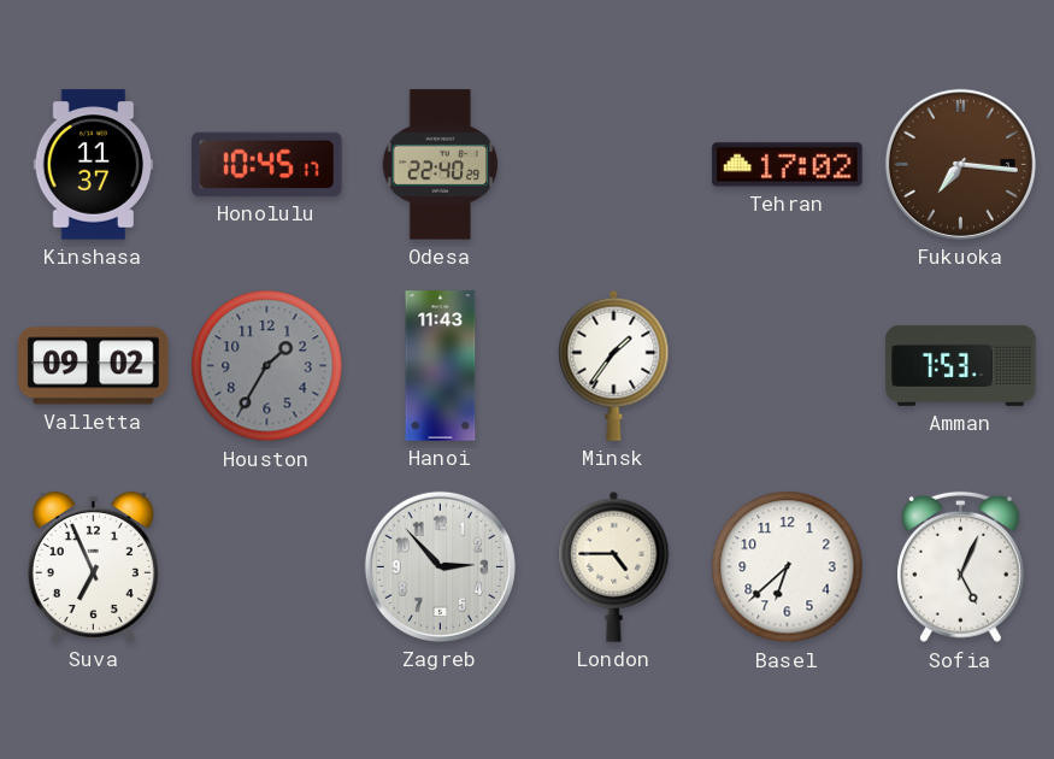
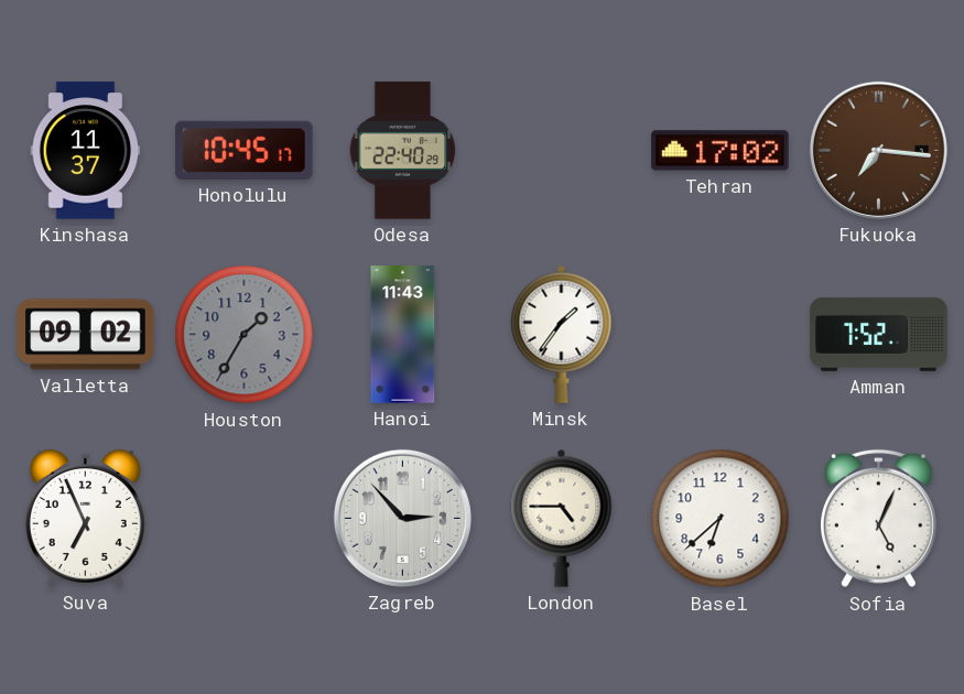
Amman: 7:53 -> 7:52
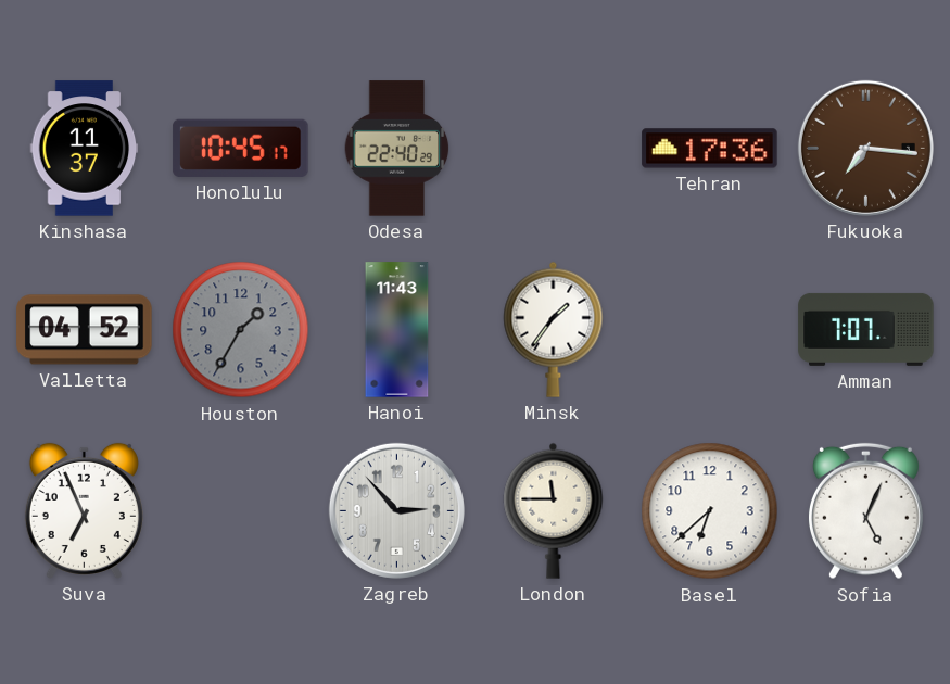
Tehran: 17:02 -> 17:36
Valletta: 09:02 -> 04:52
Amman: 7:52 -> 7:07
London: 4:45 -> 11:45
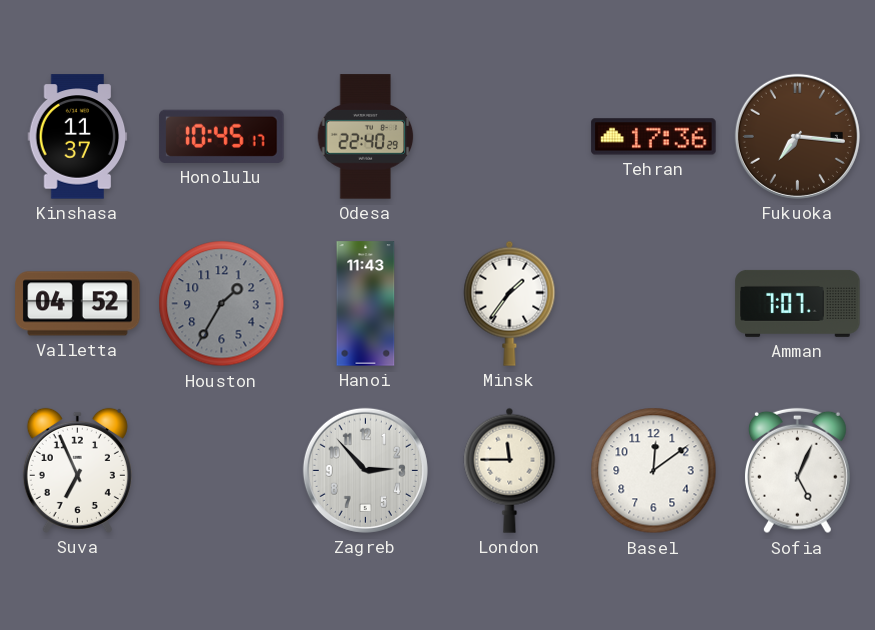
Basel: 6:38 -> 12:09
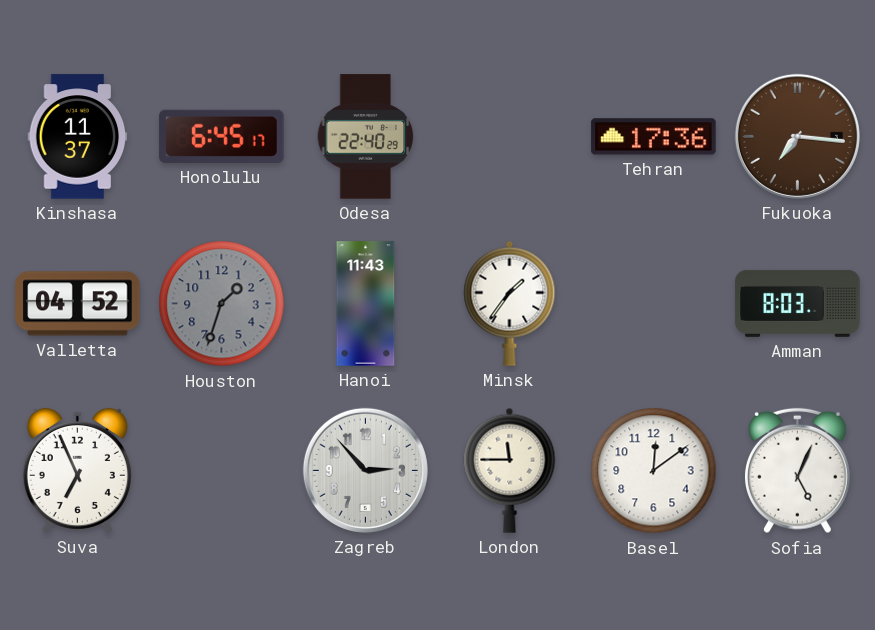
Honolulu: 10:45 -> 6:45
Houston: 1:35 -> 1:33
Amman: 7:07 -> 8:03
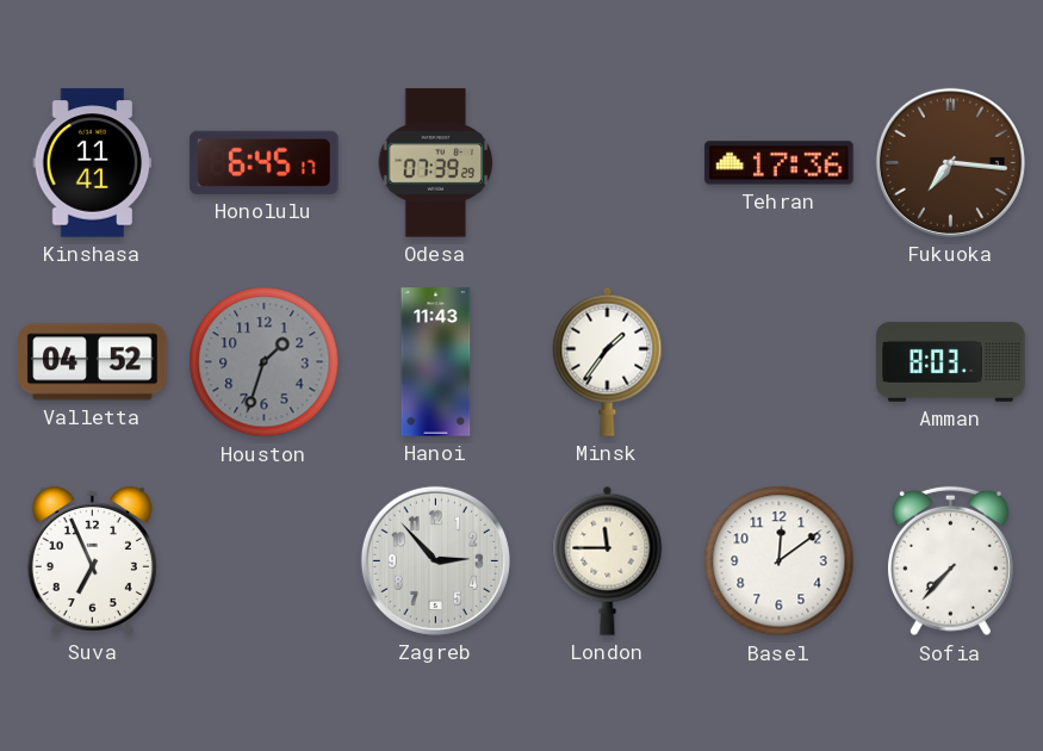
Kinshasa: 11:37 -> 11:41
Odesa: 22:40 -> 07:39
Sofia: 5:04 -> 7:37
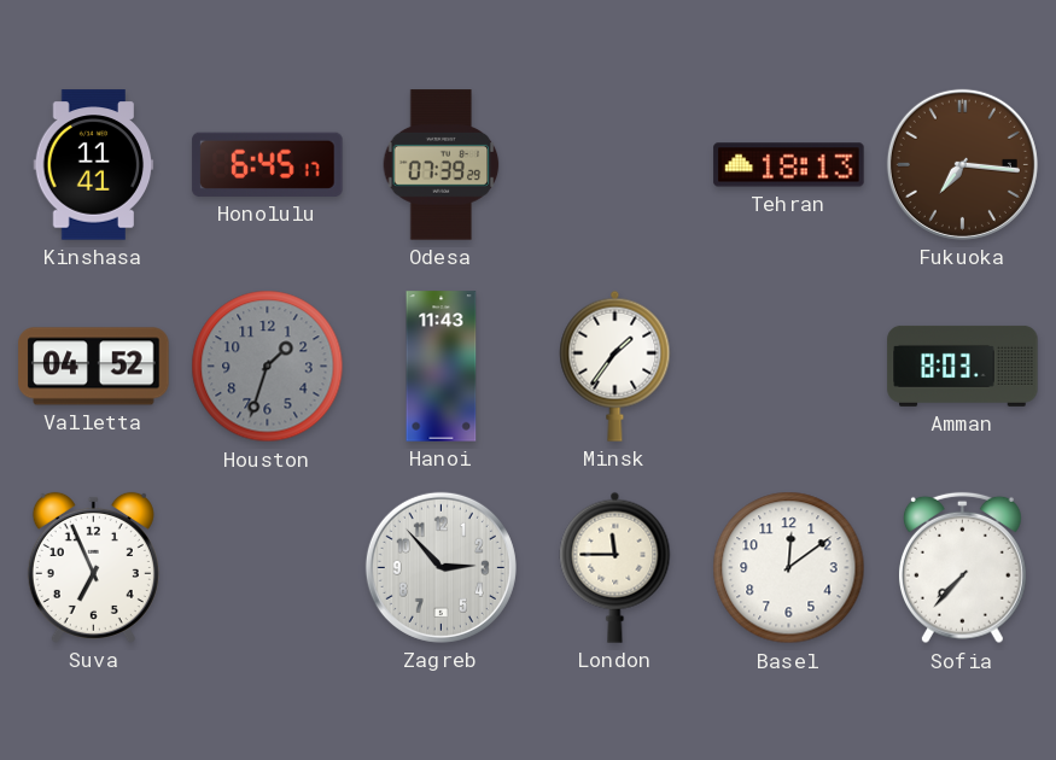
Tehran: 17:36 -> 18:13
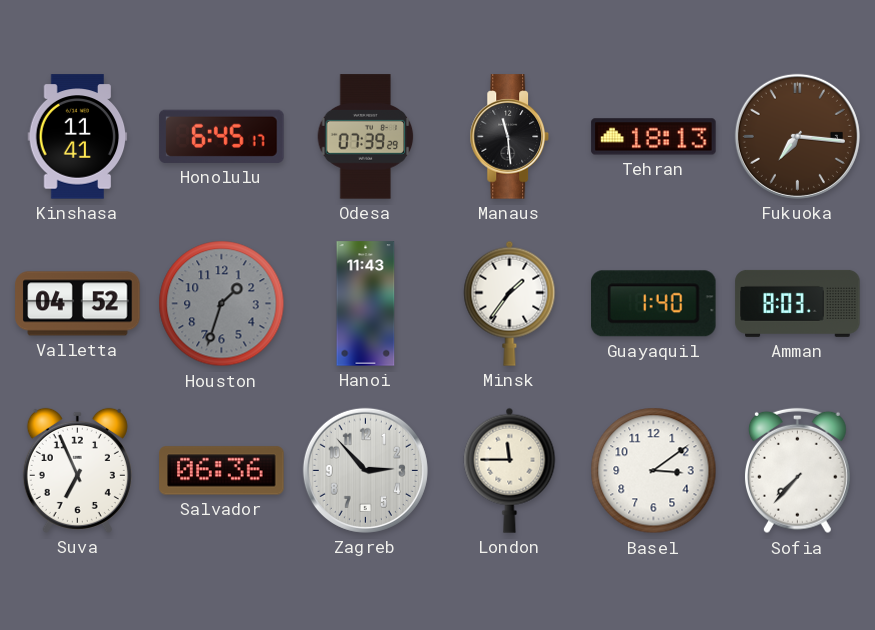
Manaus: none -> 11:29
Guayaquil: none -> 1:40
Salvador: none -> 06:36
Basel: 12:09 -> 3:09
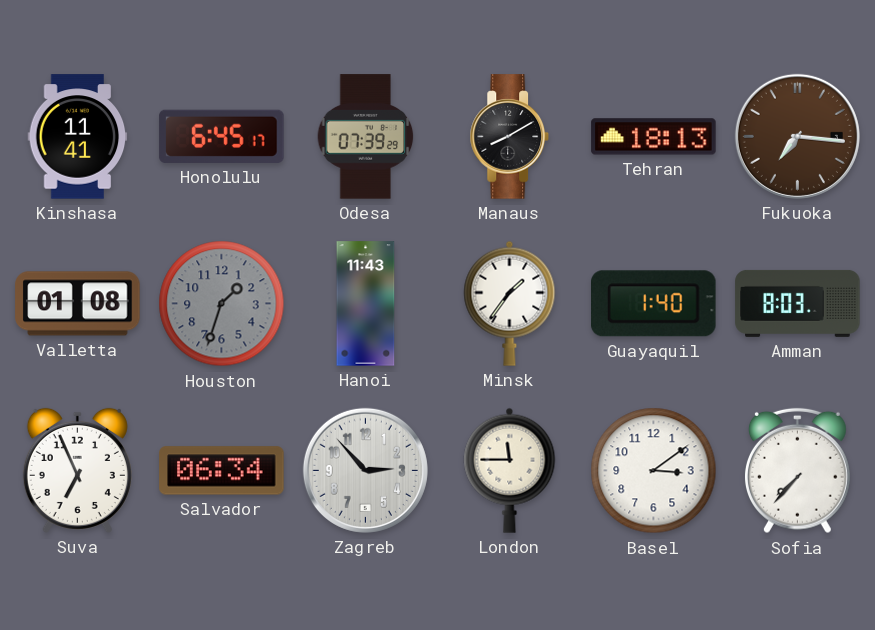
Manaus: 11:29 -> 8:10
Valletta: 04:52 -> 01:08
Salvador: 06:36 -> 06:34
